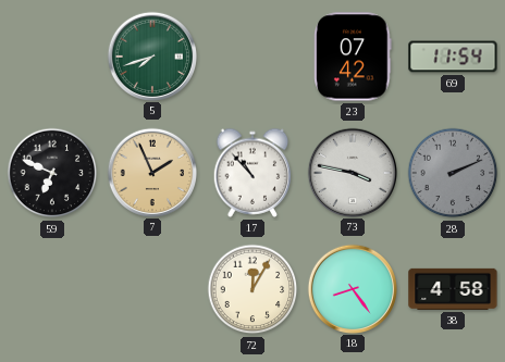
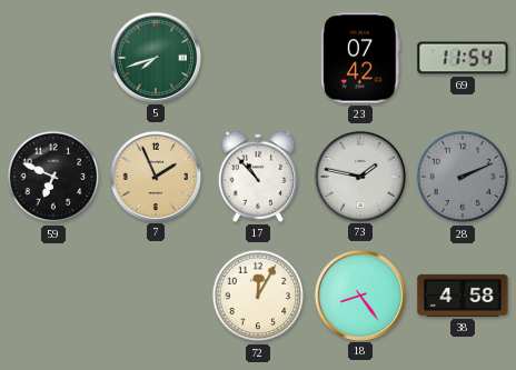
73: 3:47 -> 1:47
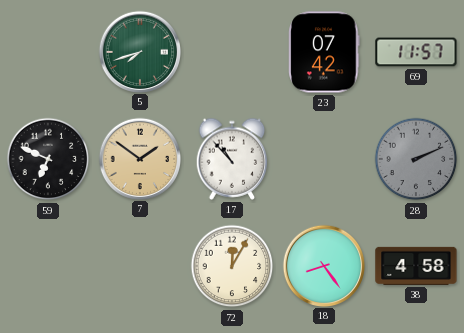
69: 11:54 -> 11:57
7: 1:56 -> 1:51
73: 1:47 -> none
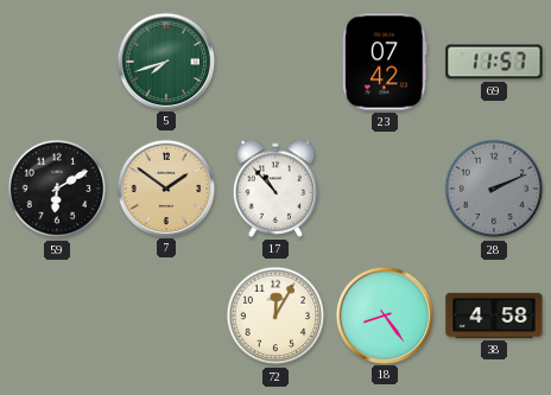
59: 6:49 -> 6:10
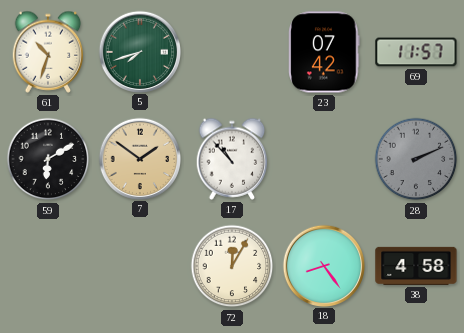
61: none -> 10:33
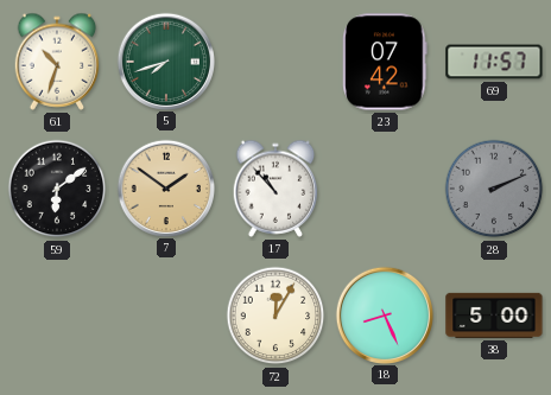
59: 6:10 -> 6:09
18: 8:24 -> 8:26
38: 4:58 -> 5:00
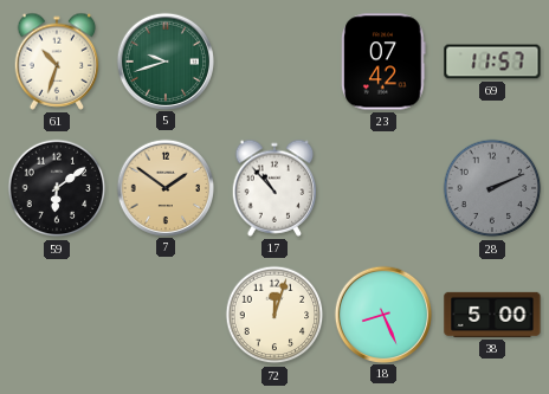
5: 7:42 -> 9:42
72: 12:05 -> 12:03
